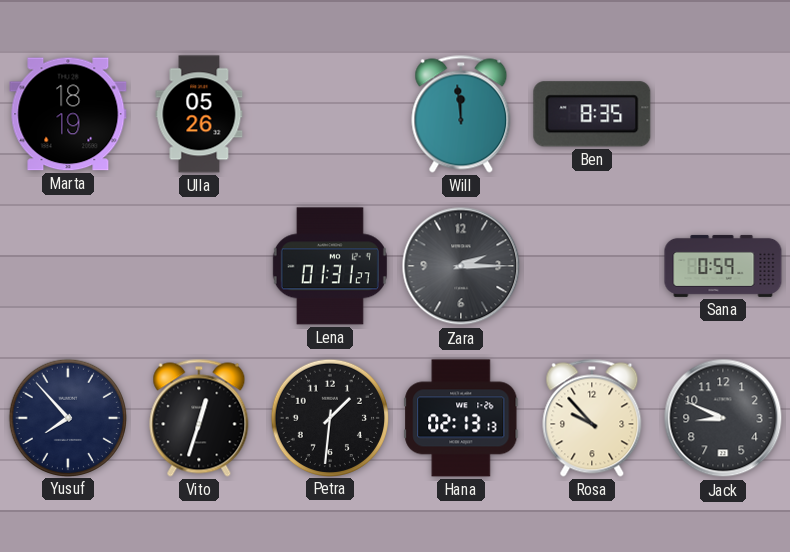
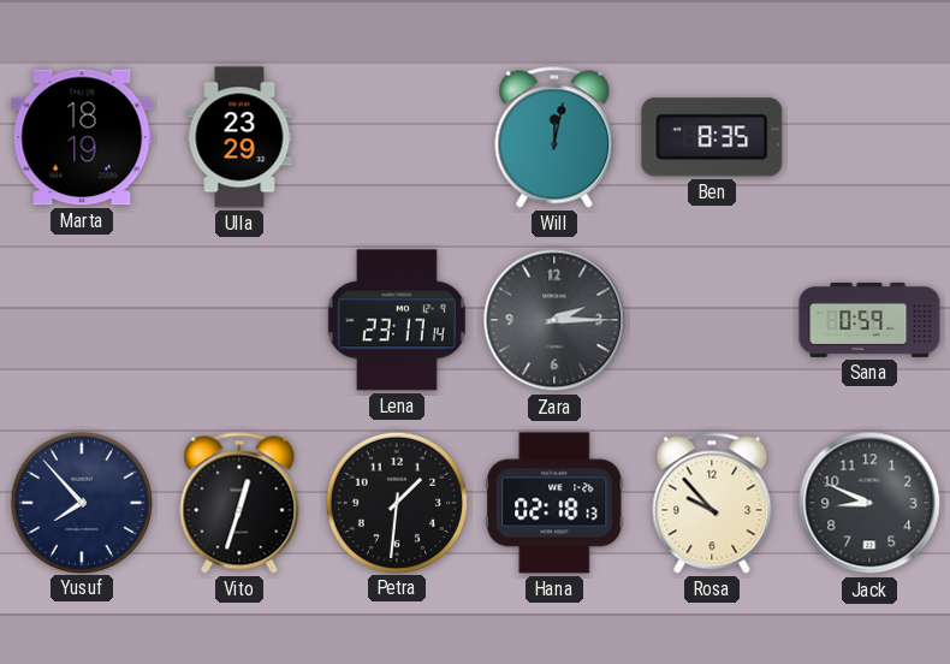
Ulla: 05:26 -> 23:29
Will: 11:59 -> 12:02
Lena: 01:31 -> 23:17
Hana: 02:13 -> 02:18
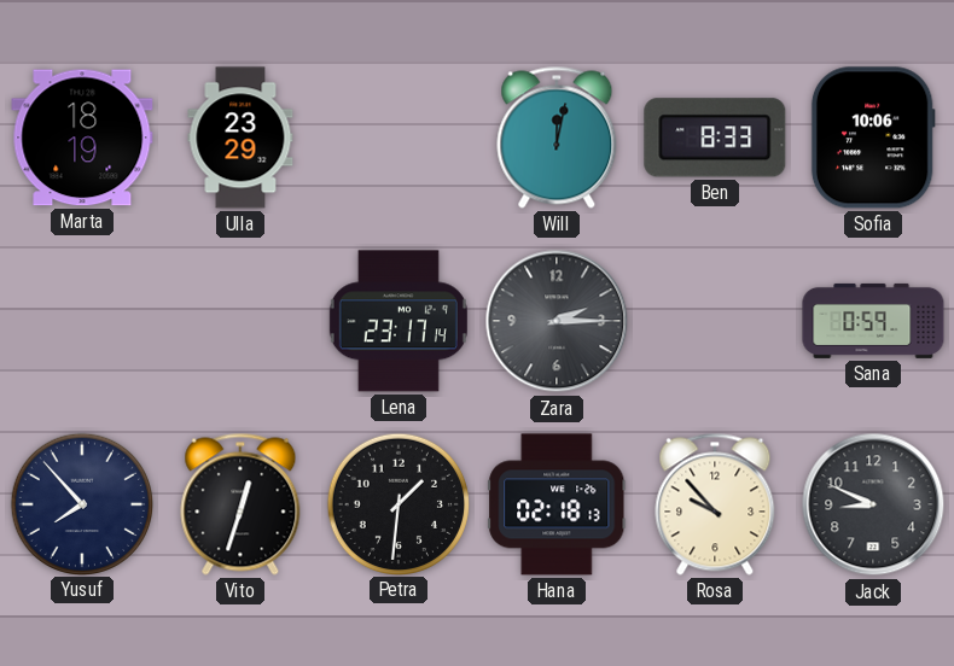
Ben: 8:35 -> 8:33
Sofia: none -> 10:06
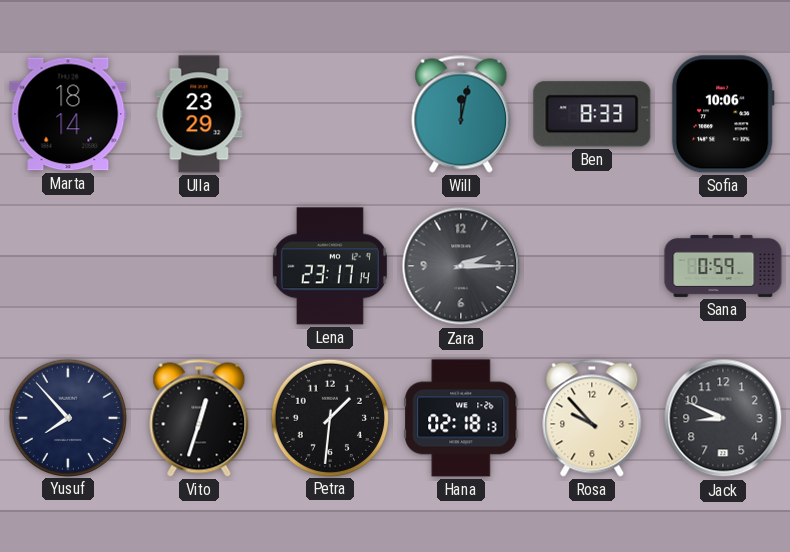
Marta: 18:19 -> 18:14
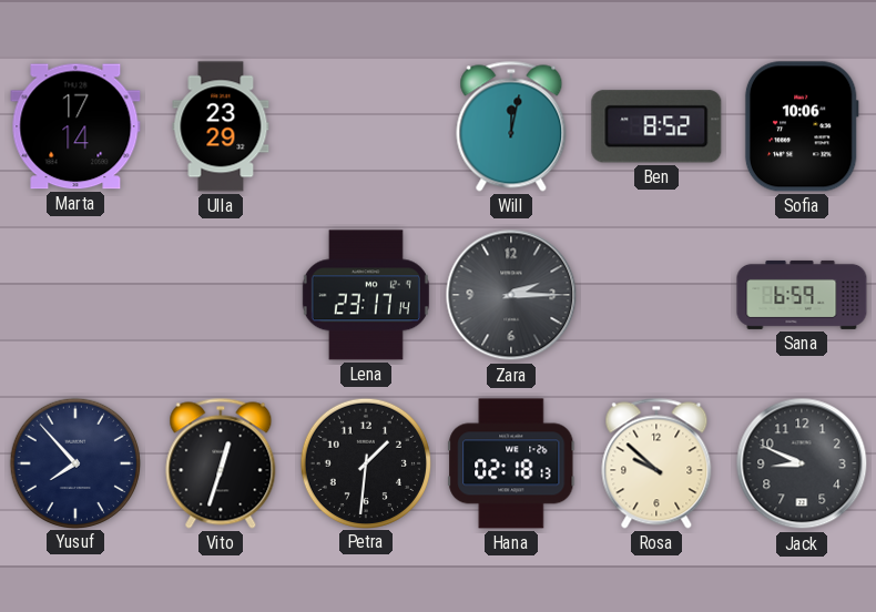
Marta: 18:14 -> 17:14
Ben: 8:33 -> 8:52
Sana: 0:59 -> 6:59
Rosa: 9:53 -> 9:52
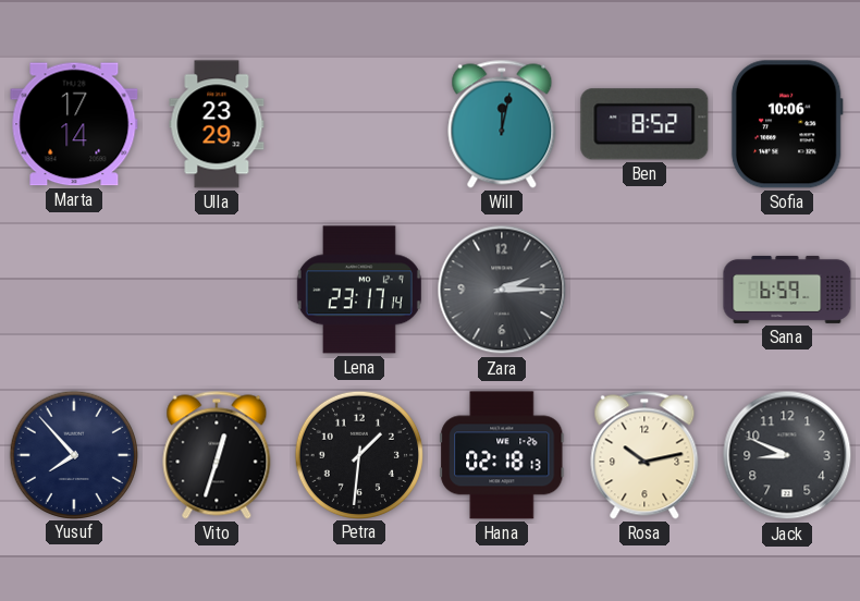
Rosa: 9:52 -> 10:13
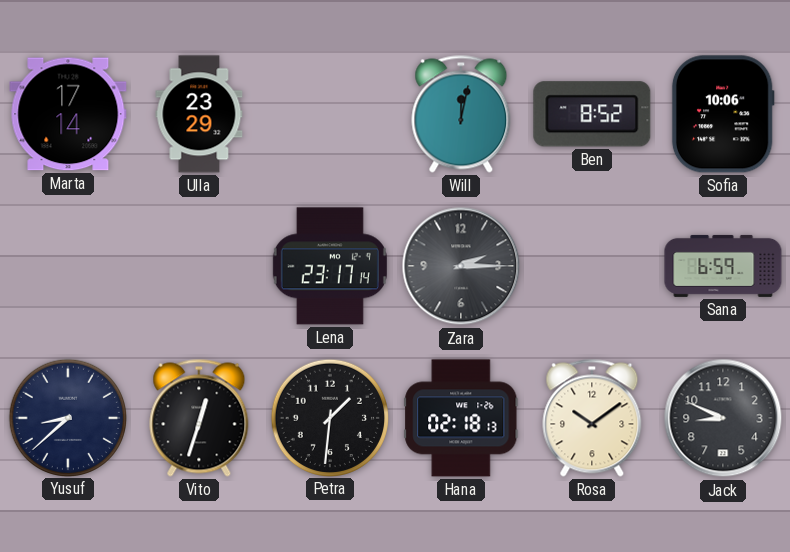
Yusuf: 7:53 -> 8:38
Rosa: 10:13 -> 10:09
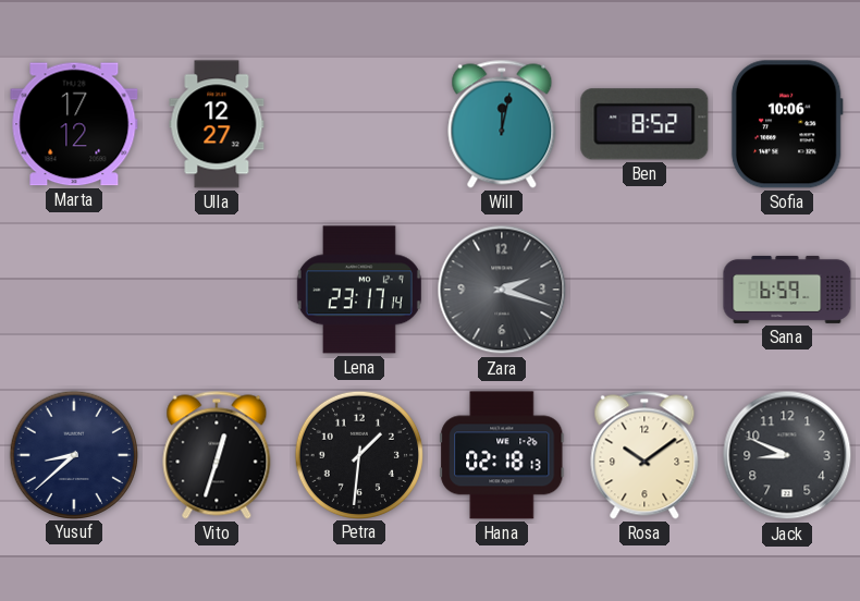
Marta: 17:14 -> 17:12
Ulla: 23:29 -> 12:27
Zara: 2:15 -> 2:18
